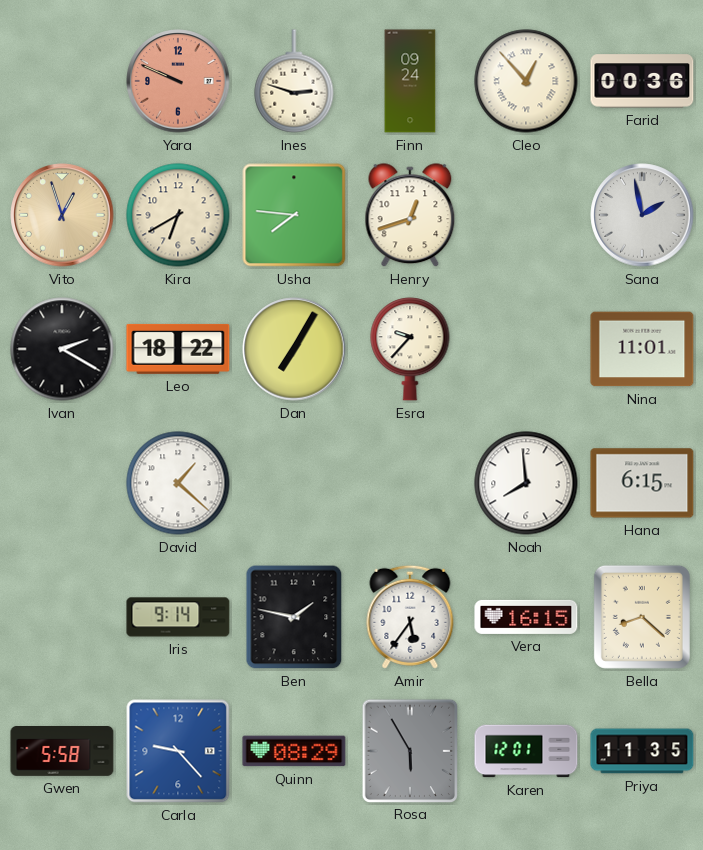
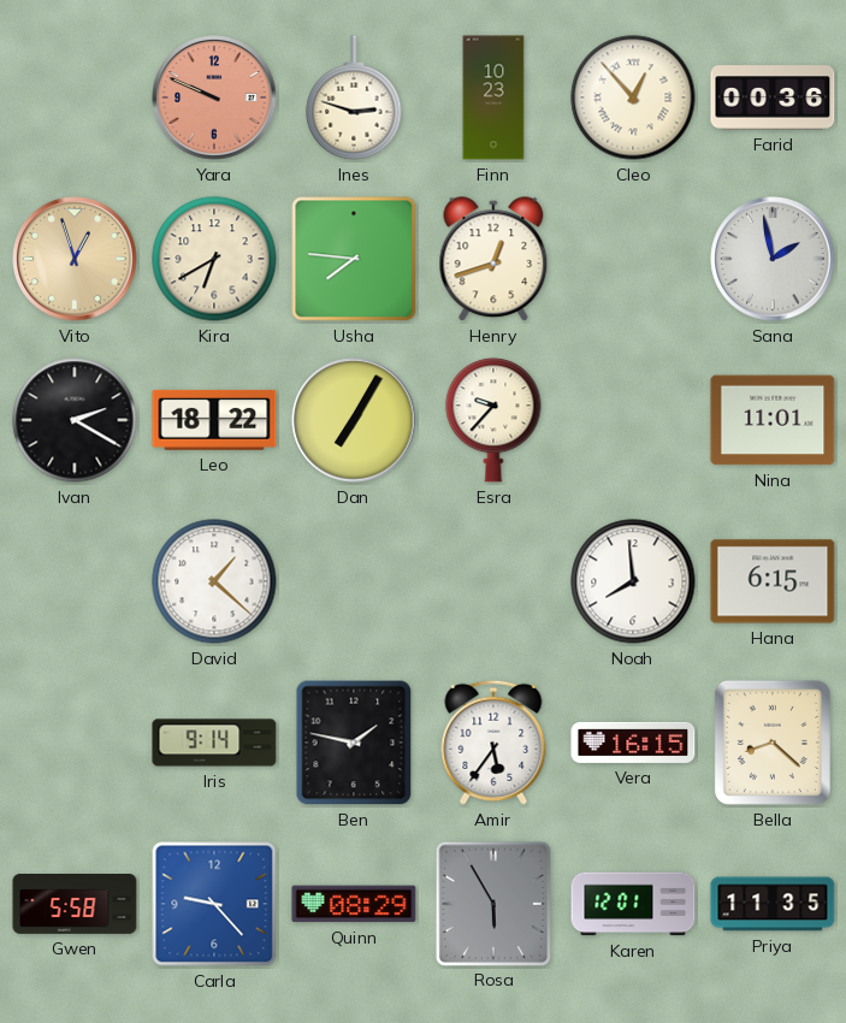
Finn: 09:24 -> 10:23
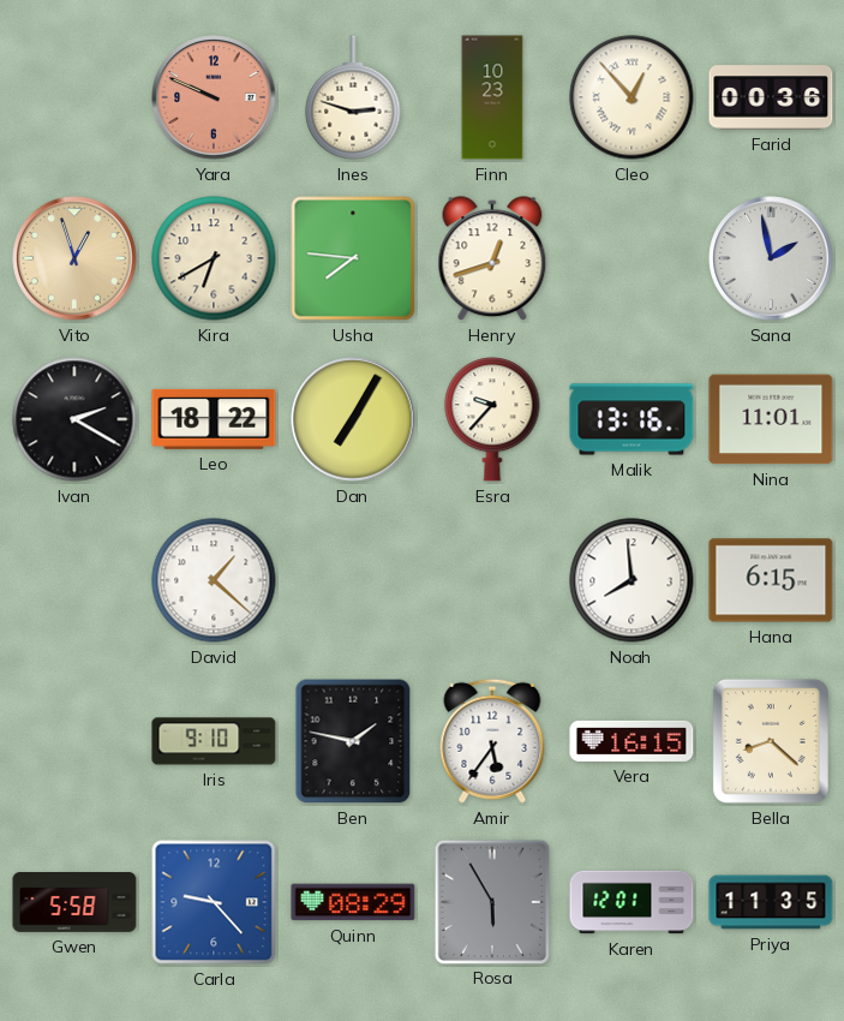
Malik: none -> 13:16
Iris: 9:14 -> 9:10
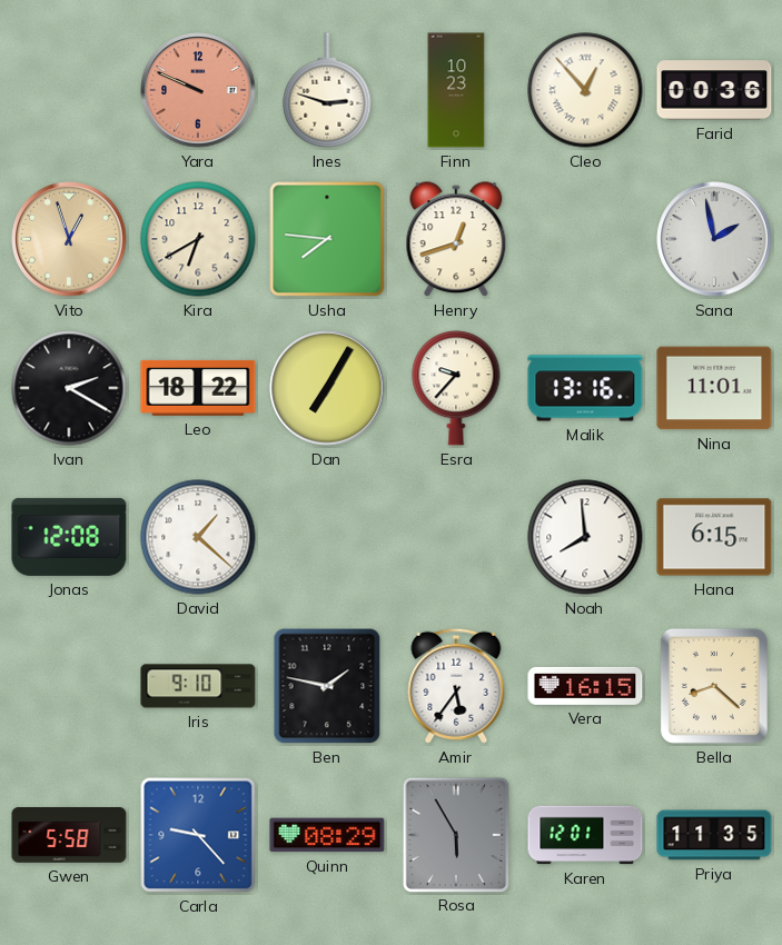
Jonas: none -> 12:08
